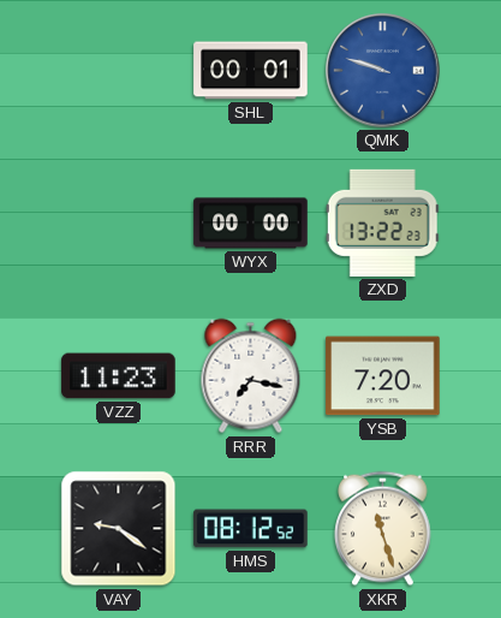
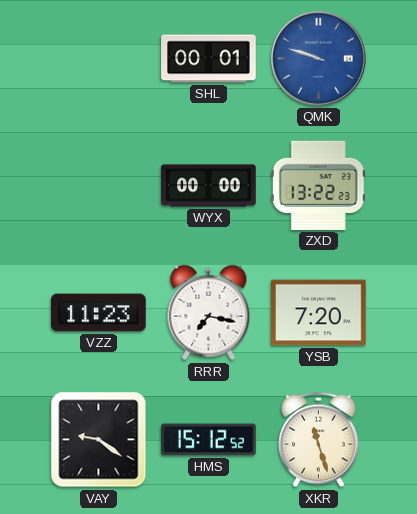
HMS: 08:12 -> 15:12
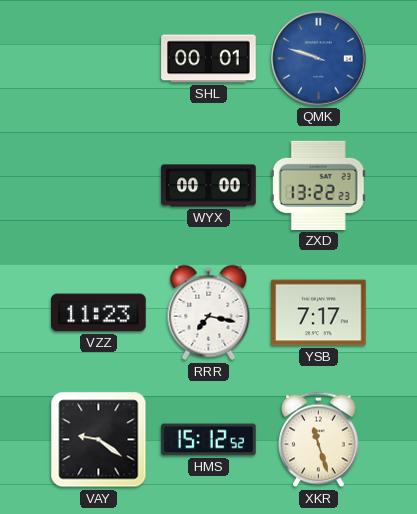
YSB: 7:20 -> 7:17
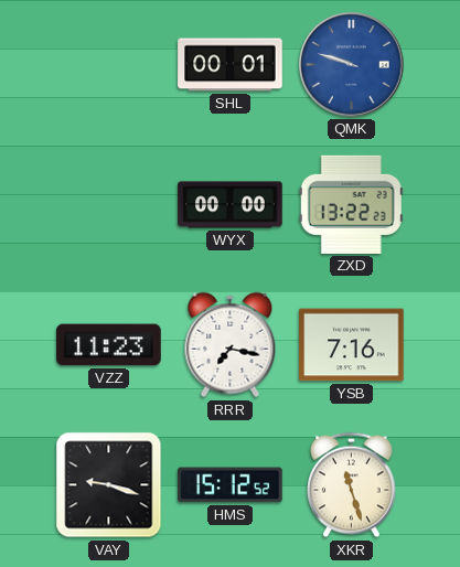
YSB: 7:17 -> 7:16
VAY: 9:21 -> 9:18
